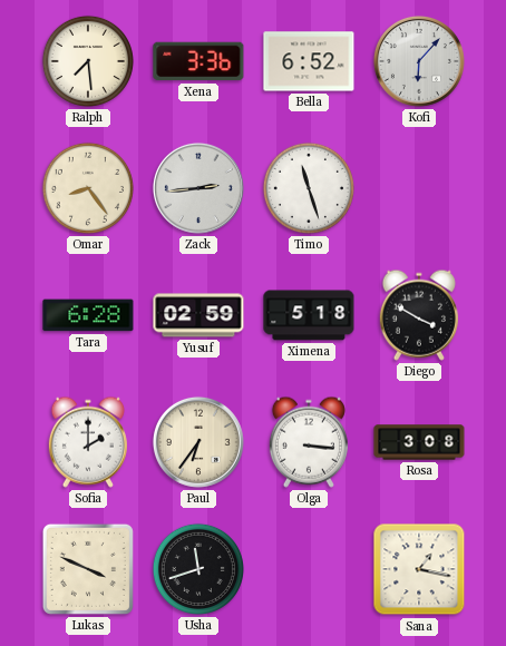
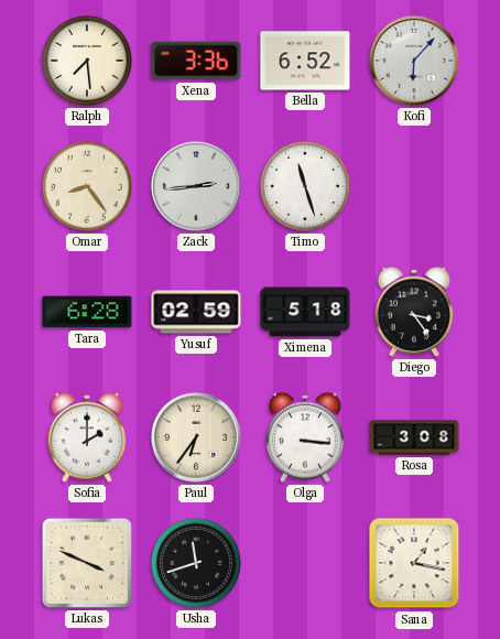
Diego: 3:50 -> 3:24
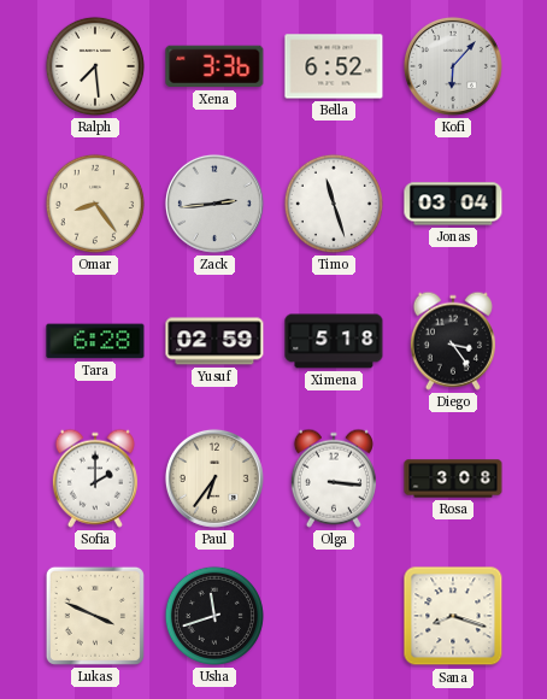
Jonas: none -> 03:04
Sana: 1:17 -> 8:18
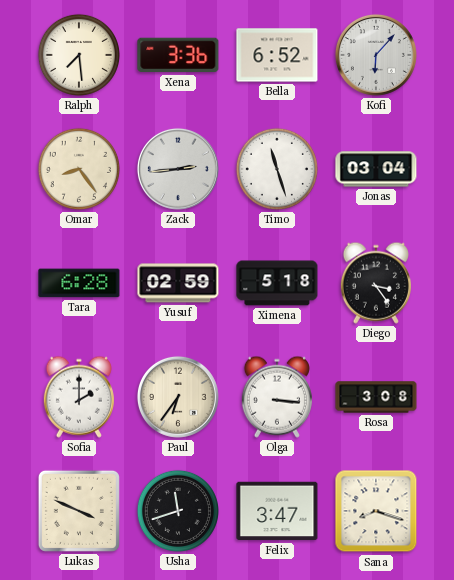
Felix: none -> 3:47
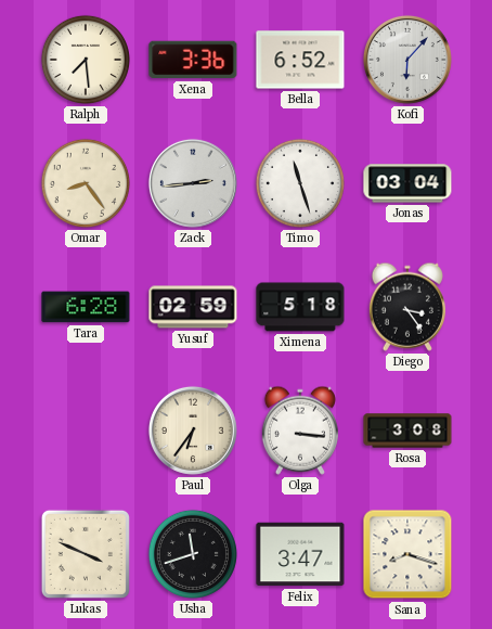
Sofia: 2:00 -> none
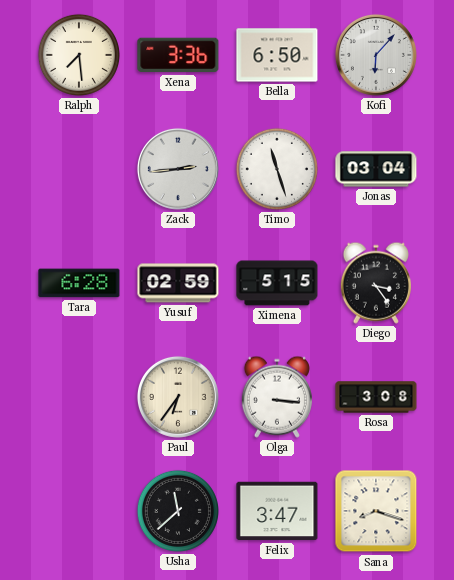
Bella: 6:52 -> 6:50
Omar: 8:24 -> none
Ximena: 5:18 -> 5:15
Lukas: 3:49 -> none
Usha: 11:42 -> 11:38
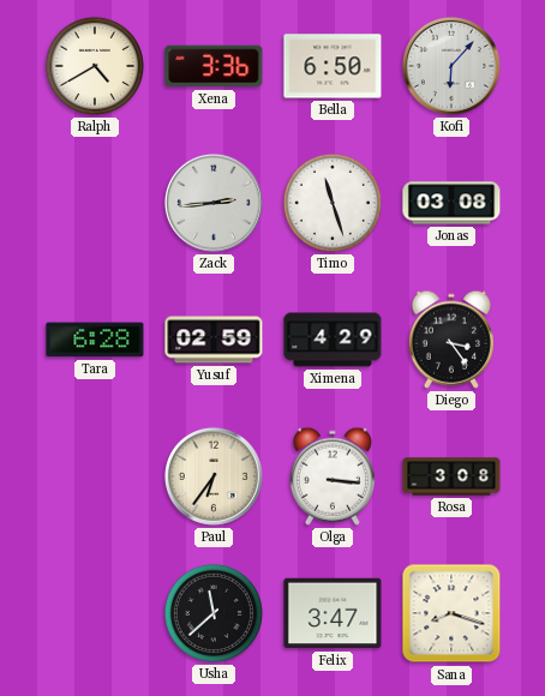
Ralph: 7:29 -> 4:40
Jonas: 03:04 -> 03:08
Ximena: 5:15 -> 4:29
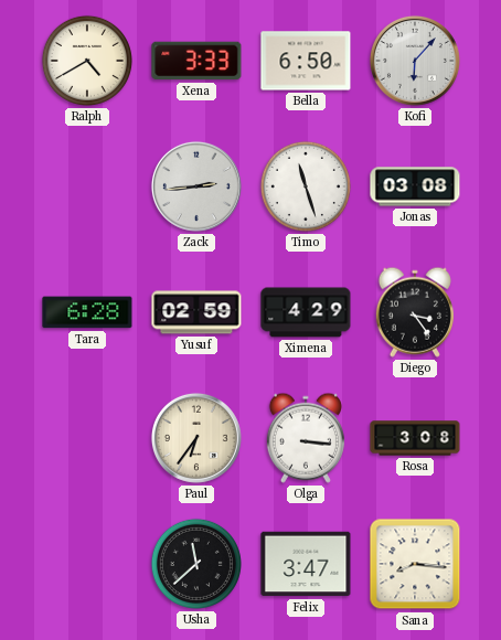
Xena: 3:36 -> 3:33
Sana: 8:18 -> 8:16
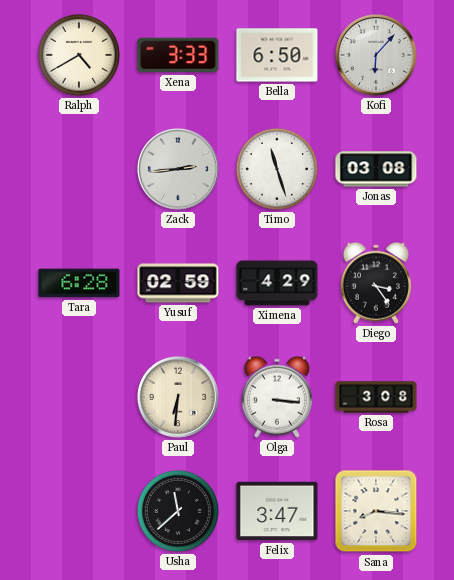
Paul: 6:36 -> 6:31
